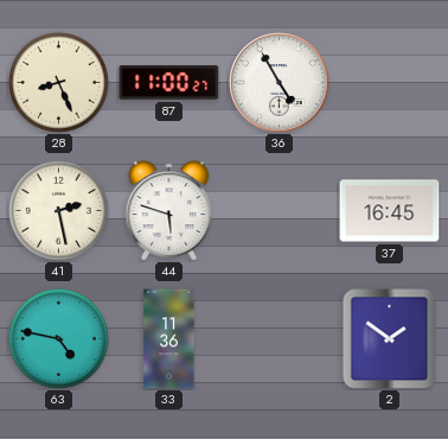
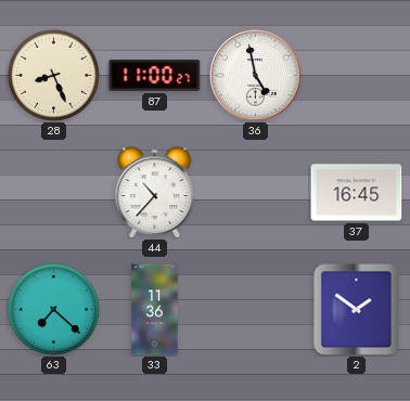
36: 4:55 -> 4:58
41: 2:28 -> none
44: 5:48 -> 10:37
63: 4:47 -> 7:22
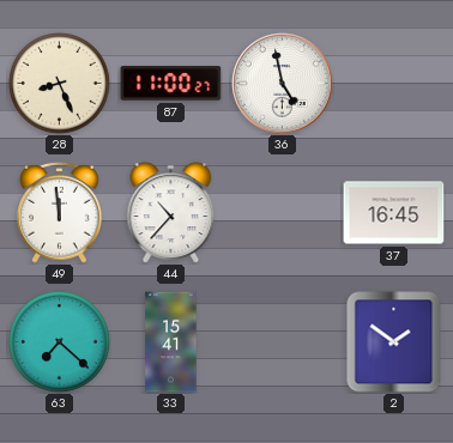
49: none -> 11:59
33: 11:36 -> 15:41
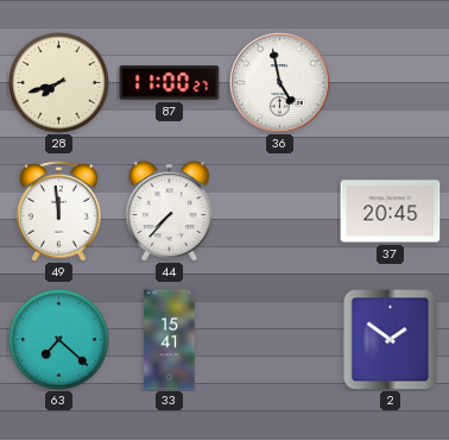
28: 8:26 -> 7:42
44: 10:37 -> 7:37
37: 16:45 -> 20:45
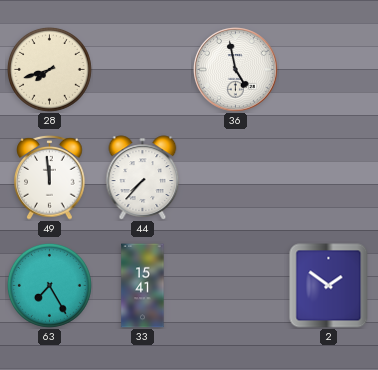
87: 11:00 -> none
37: 20:45 -> none
63: 7:22 -> 7:25
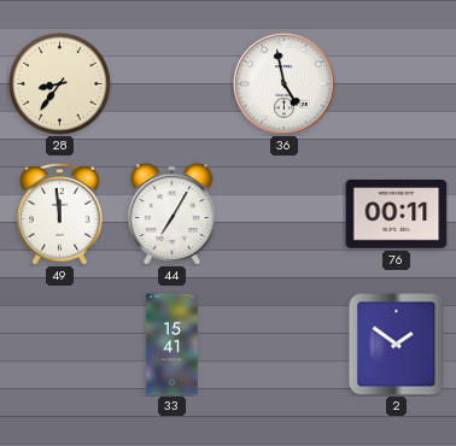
28: 7:42 -> 8:36
44: 7:37 -> 7:05
76: none -> 00:11
63: 7:25 -> none
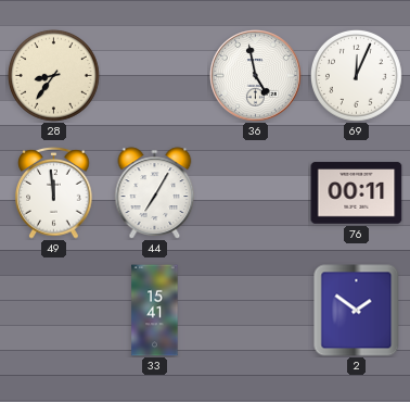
69: none -> 12:04
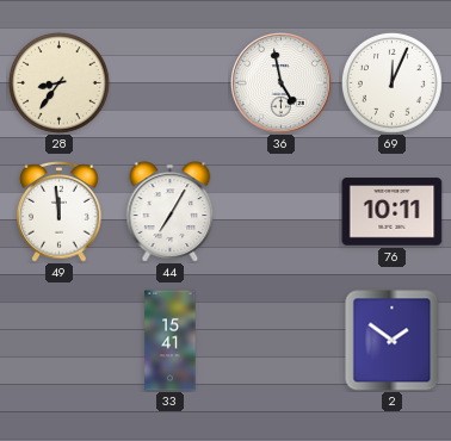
76: 00:11 -> 10:11
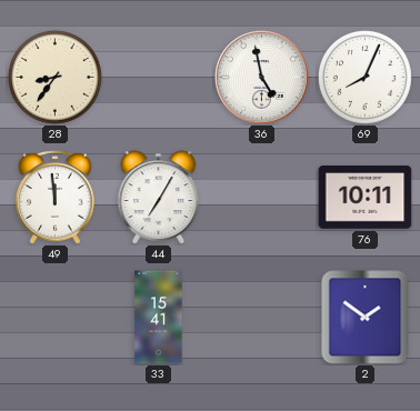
69: 12:04 -> 8:04
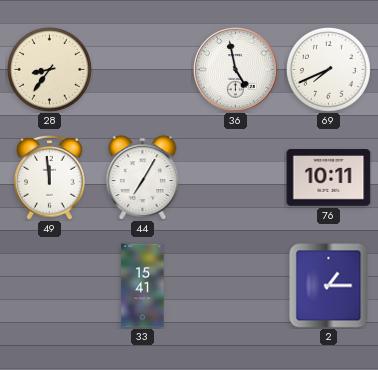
69: 8:04 -> 7:41
2: 1:51 -> 1:15
